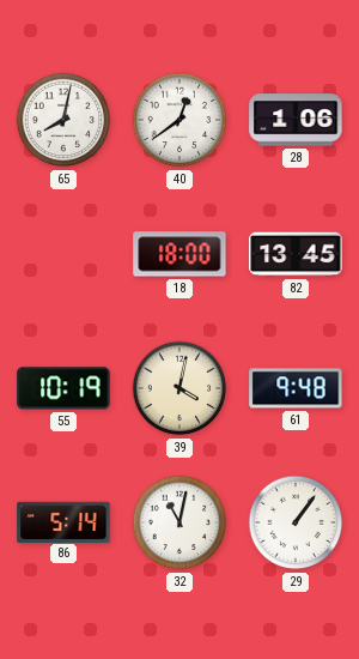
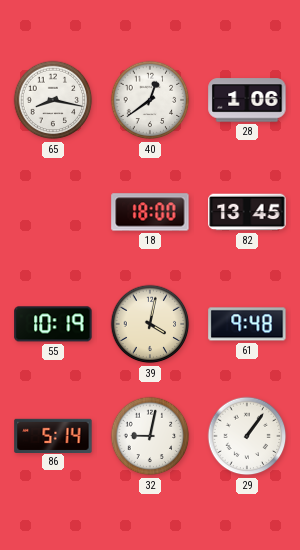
65: 8:02 -> 8:17
32: 11:02 -> 9:02
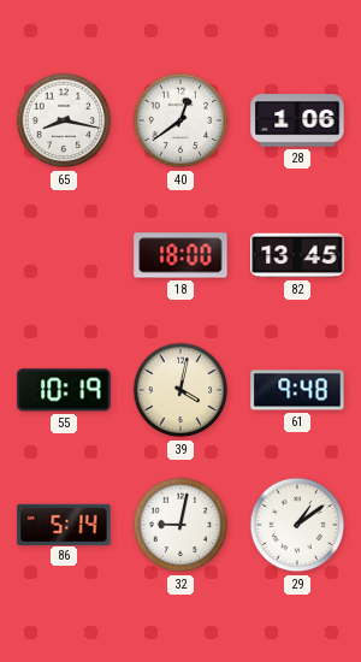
29: 1:06 -> 1:09
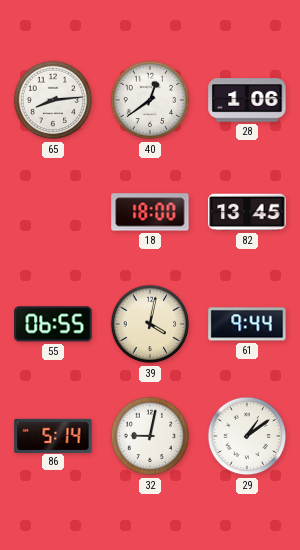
65: 8:17 -> 8:14
55: 10:19 -> 06:55
61: 9:48 -> 9:44
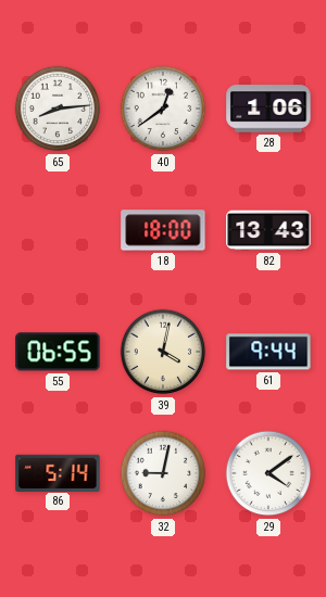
82: 13:45 -> 13:43
29: 1:09 -> 4:09
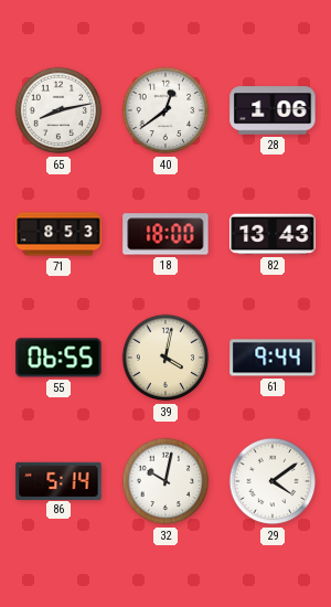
65: 8:14 -> 8:13
71: none -> 8:53
32: 9:02 -> 10:02
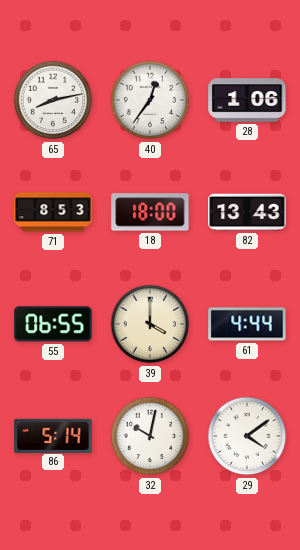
40: 12:39 -> 12:36
39: 4:02 -> 4:00
61: 9:44 -> 4:44
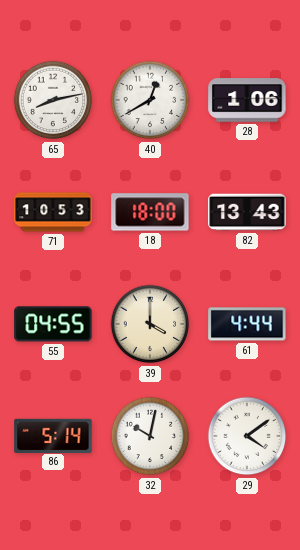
40: 12:36 -> 12:40
71: 8:53 -> 10:53
55: 06:55 -> 04:55
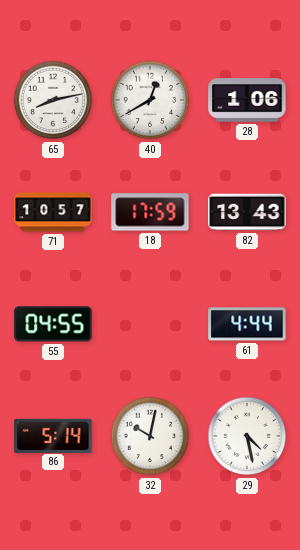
71: 10:53 -> 10:57
18: 18:00 -> 17:59
39: 4:00 -> none
29: 4:09 -> 4:28
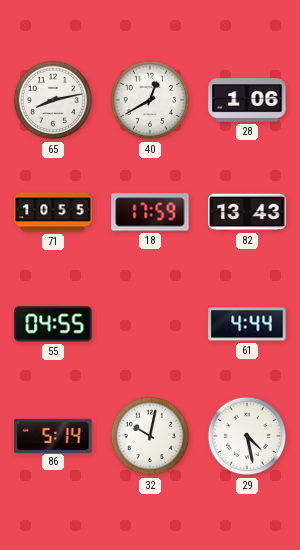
71: 10:57 -> 10:55
